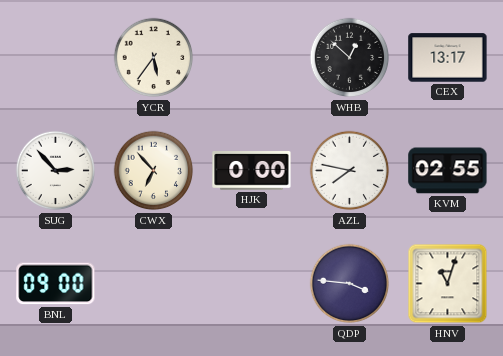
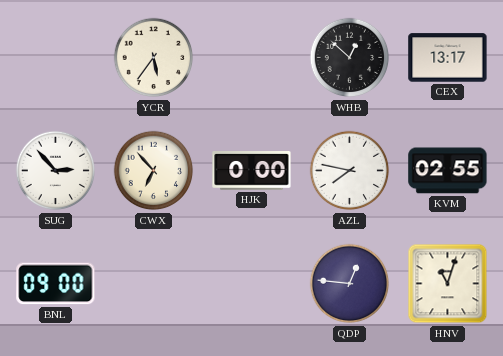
QDP: 3:46 -> 12:46
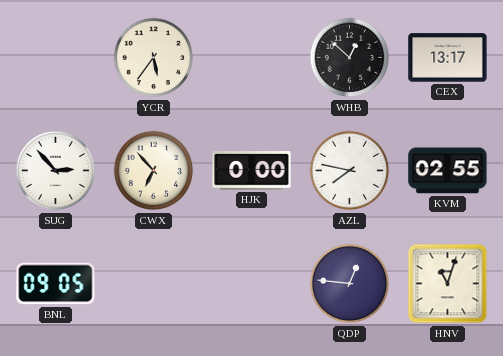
BNL: 09:00 -> 09:05
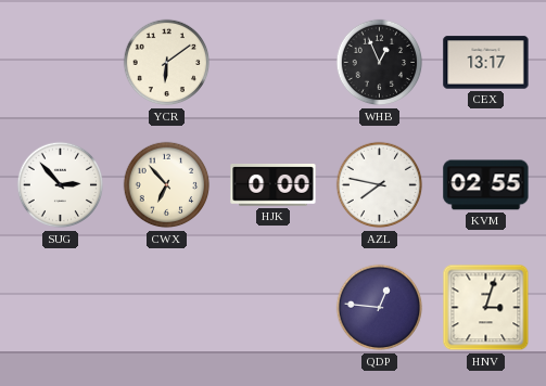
YCR: 5:36 -> 6:09
WHB: 12:52 -> 12:56
BNL: 09:05 -> none
HNV: 11:03 -> 3:03
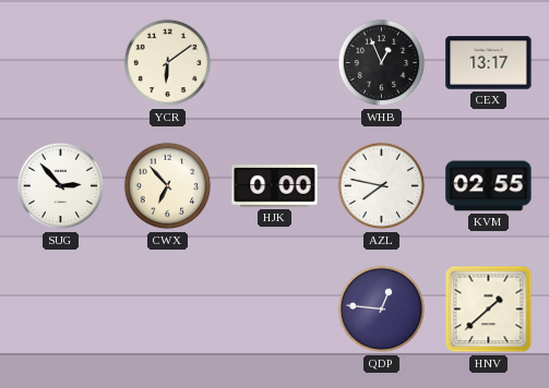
HNV: 3:03 -> 1:38
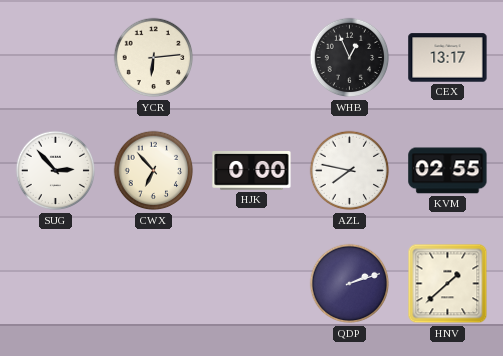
YCR: 6:09 -> 6:14
QDP: 12:46 -> 2:12
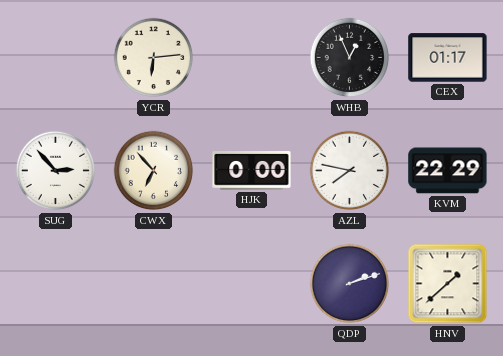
CEX: 13:17 -> 01:17
KVM: 02:55 -> 22:29
